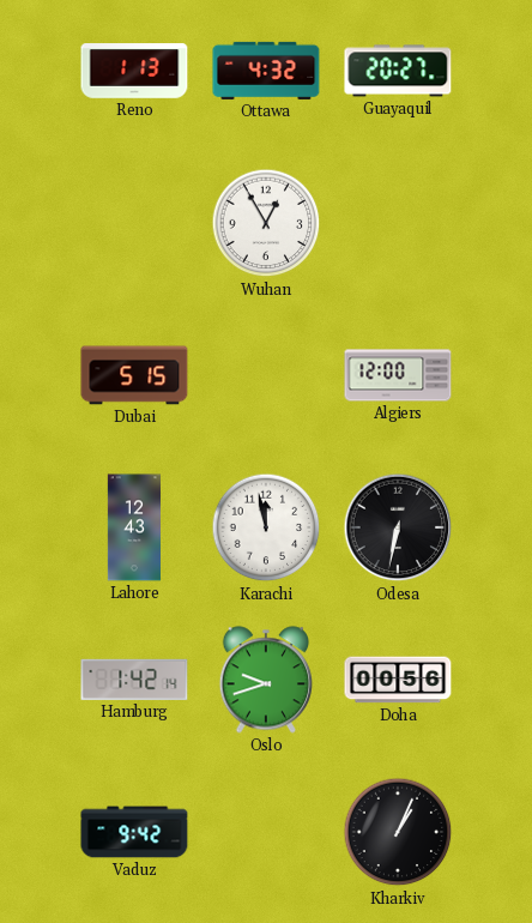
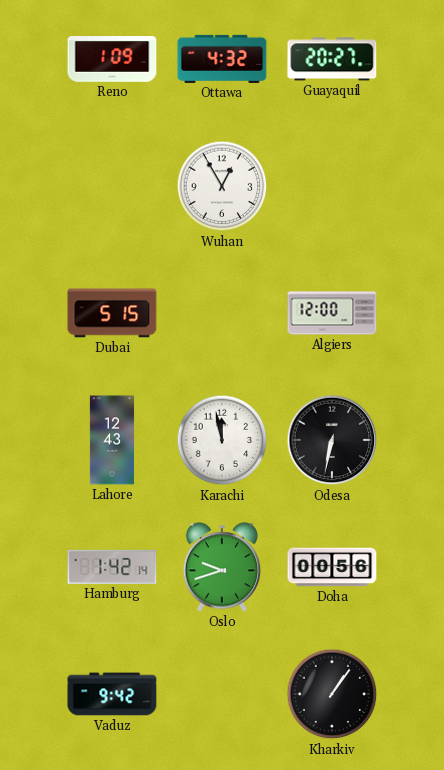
Reno: 1:13 -> 1:09
Kharkiv: 1:04 -> 1:06
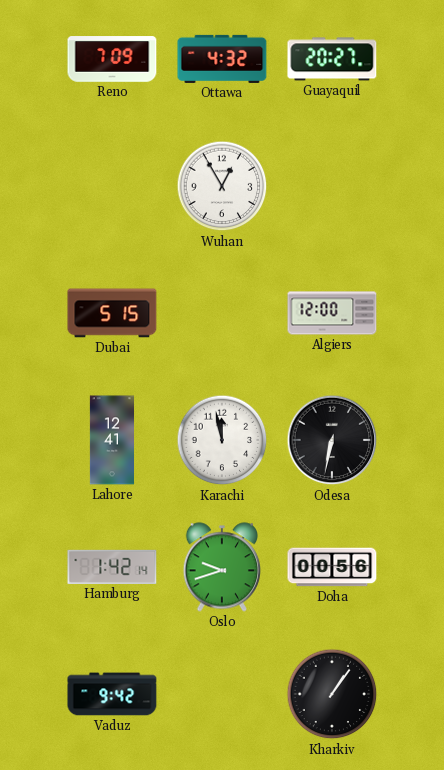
Reno: 1:09 -> 7:09
Lahore: 12:43 -> 12:41
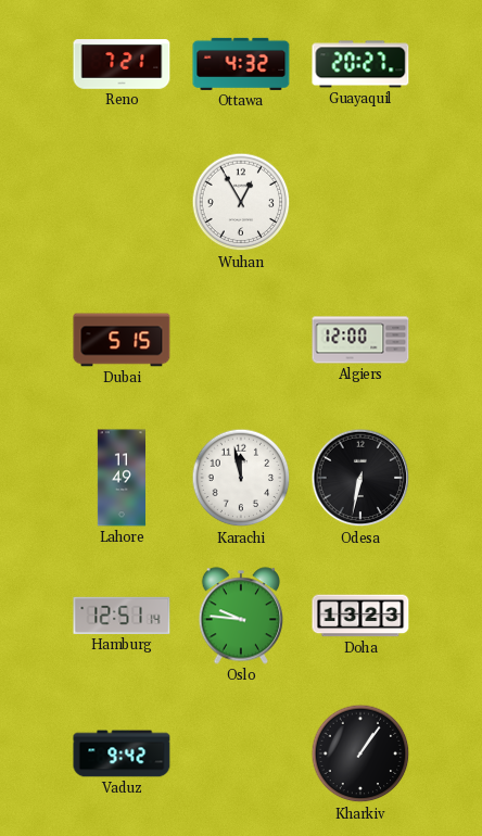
Reno: 7:09 -> 7:21
Lahore: 12:41 -> 11:49
Hamburg: 1:42 -> 12:51
Oslo: 9:42 -> 9:46
Doha: 00:56 -> 13:23
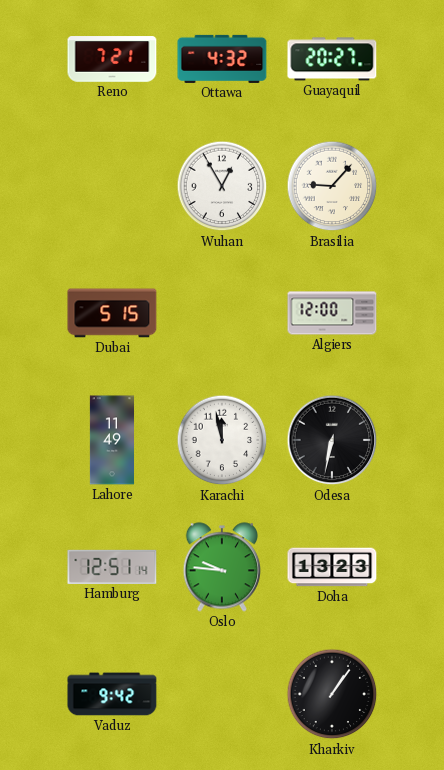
Brasilia: none -> 9:07
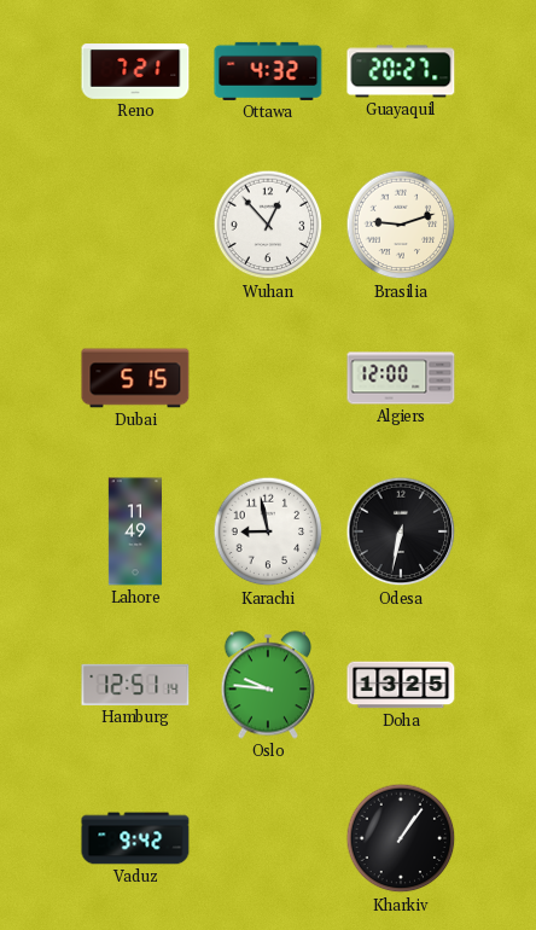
Wuhan: 12:55 -> 12:53
Brasilia: 9:07 -> 9:12
Karachi: 11:58 -> 8:58
Doha: 13:23 -> 13:25
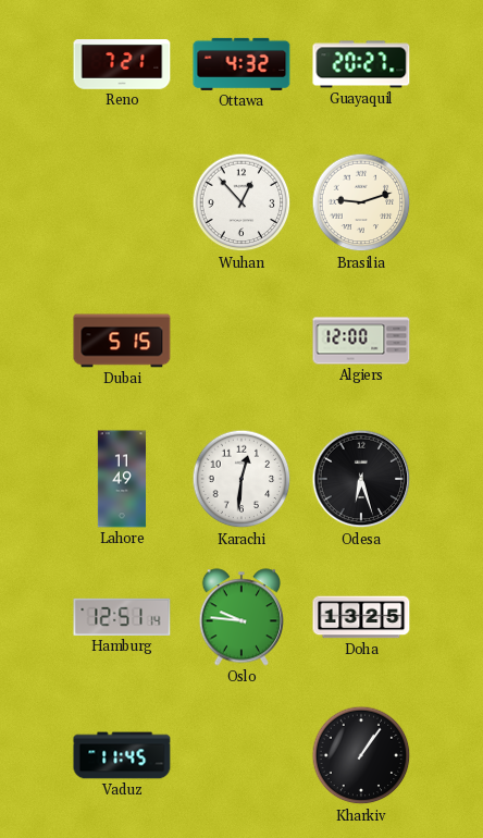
Karachi: 8:58 -> 12:31
Odesa: 6:32 -> 6:27
Vaduz: 9:42 -> 11:45
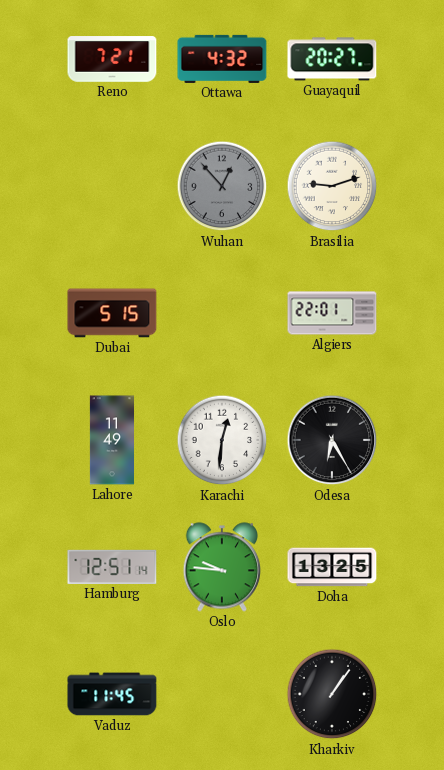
Wuhan dial: white -> grey
Algiers: 12:00 -> 22:01
Odesa: 6:27 -> 6:25
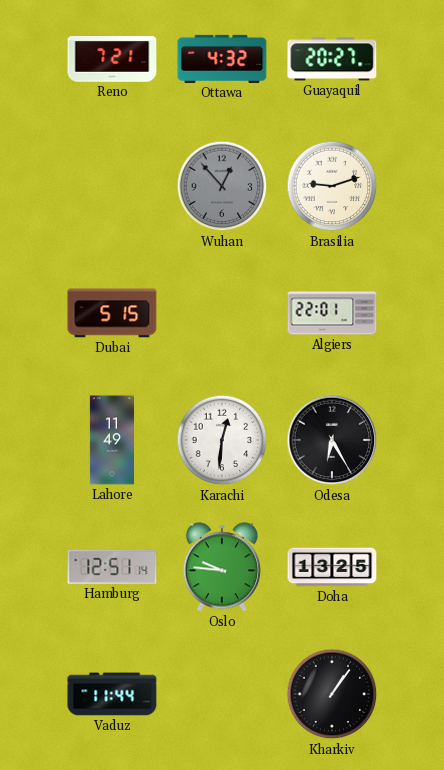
Vaduz: 11:45 -> 11:44
